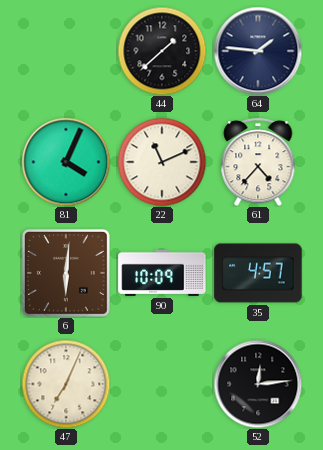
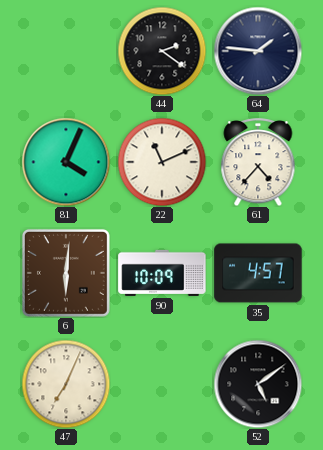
44: 1:38 -> 2:21
52: 12:14 -> 5:09
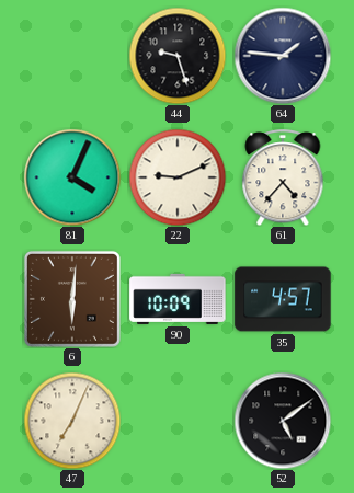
44: 2:21 -> 9:27
22: 11:11 -> 9:11
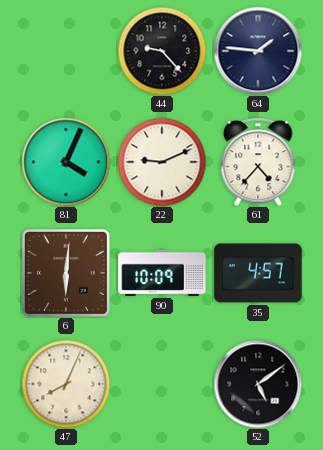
44: 9:27 -> 9:23
47: 7:04 -> 8:04
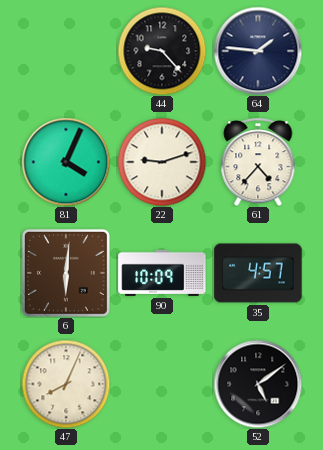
22: 9:11 -> 9:12
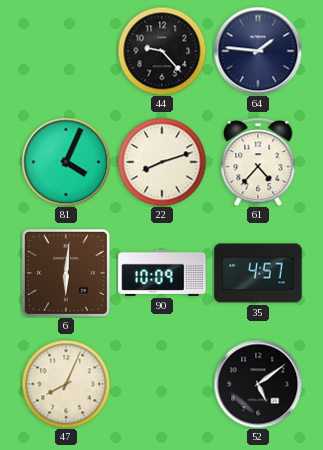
22: 9:12 -> 8:12
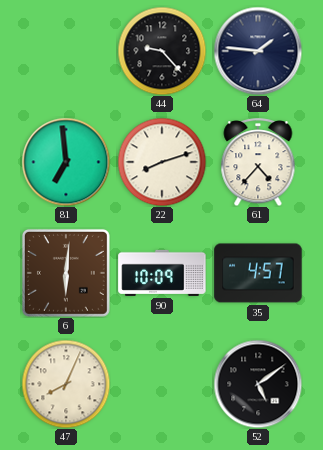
81: 4:04 -> 6:59
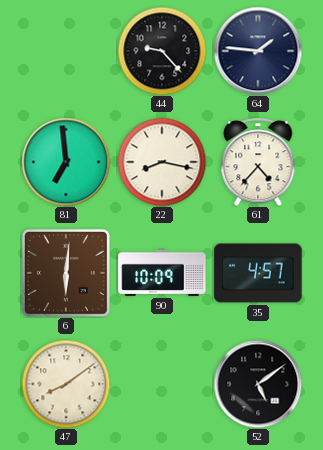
22: 8:12 -> 8:17
47: 8:04 -> 8:09
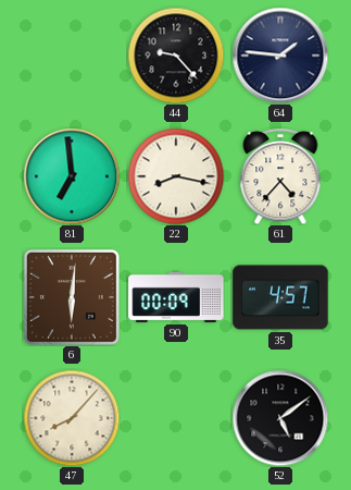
90: 10:09 -> 00:09
47: 8:09 -> 8:07
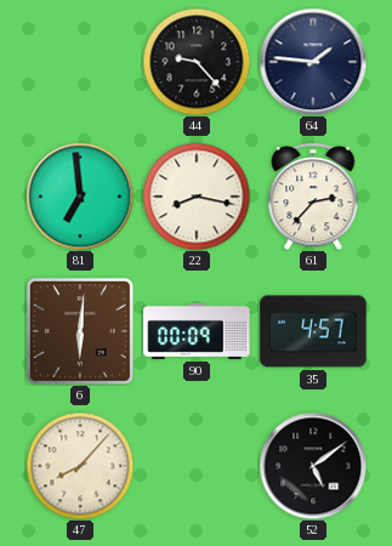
61: 4:37 -> 2:37
